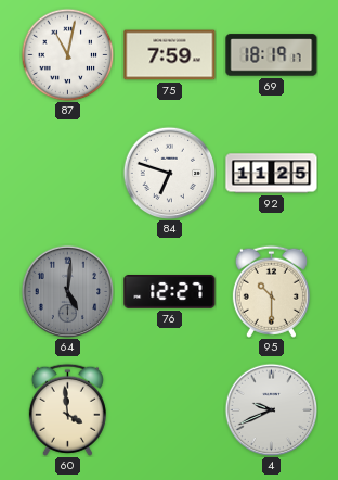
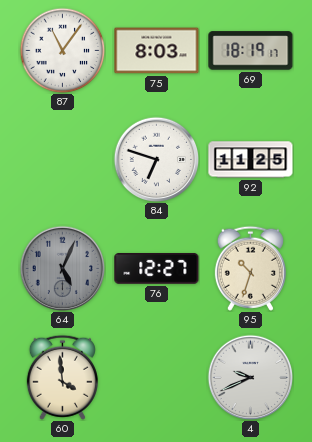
87: 11:02 -> 11:06
75: 7:59 -> 8:03
64: 5:01 -> 5:04
95: 10:30 -> 10:33
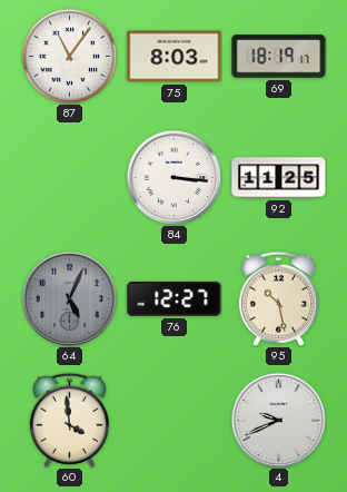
84: 6:48 -> 3:16
95: 10:33 -> 10:28
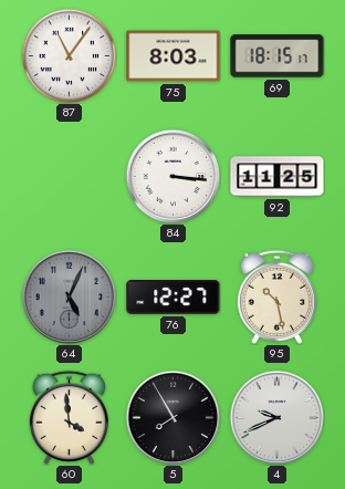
69: 18:19 -> 18:15
5: none -> 7:55
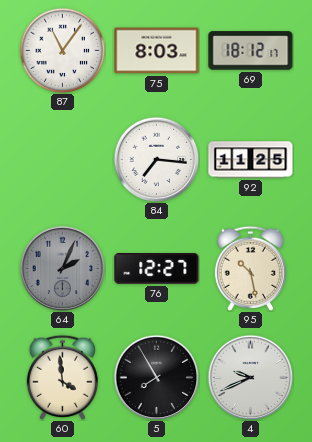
69: 18:15 -> 18:12
84: 3:16 -> 7:16
64: 5:04 -> 2:04
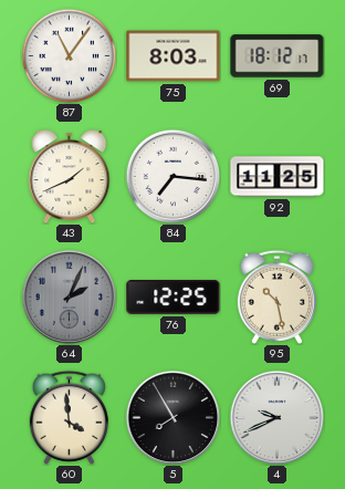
43: none -> 1:41
76: 12:27 -> 12:25
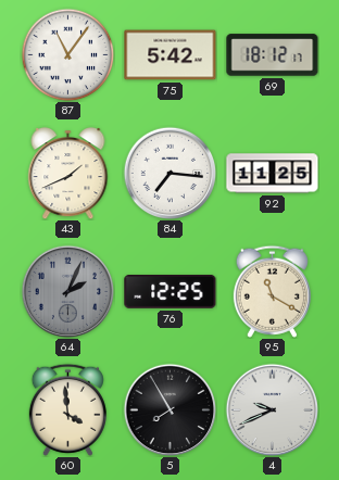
75: 8:03 -> 5:42
95: 10:28 -> 11:20
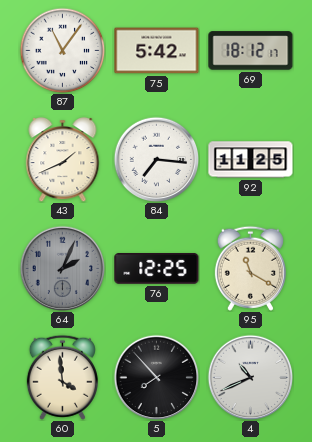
5: 7:55 -> 7:53
4: 9:41 -> 10:41
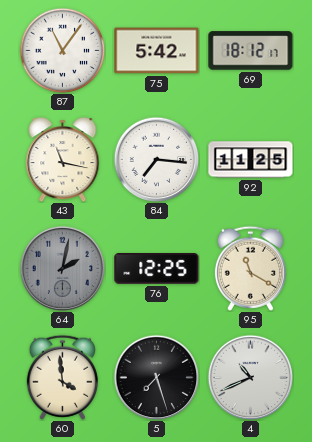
43: 1:41 -> 11:17
64: 2:04 -> 2:02
5: 7:53 -> 7:27
